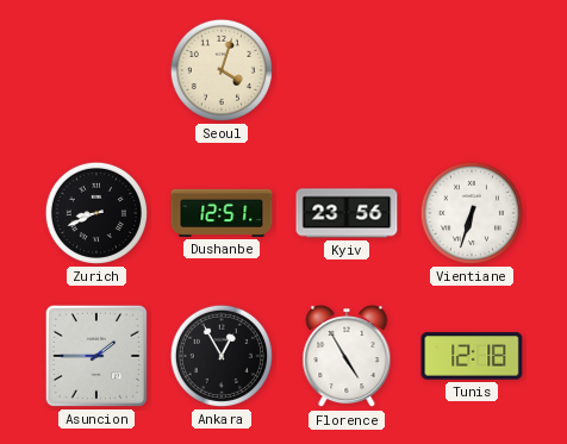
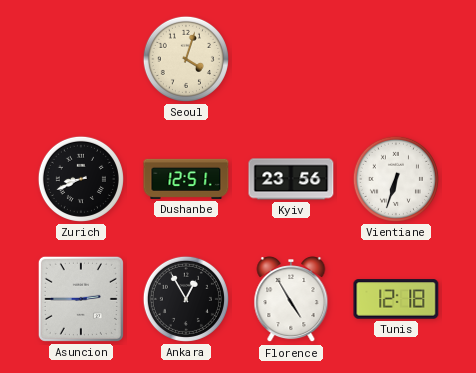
Asuncion: 1:45 -> 2:45
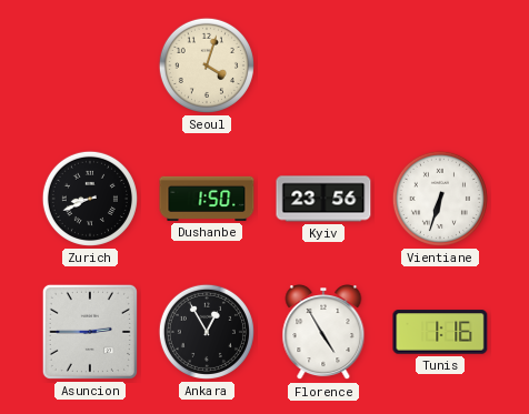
Dushanbe: 12:51 -> 1:50
Tunis: 12:18 -> 1:16
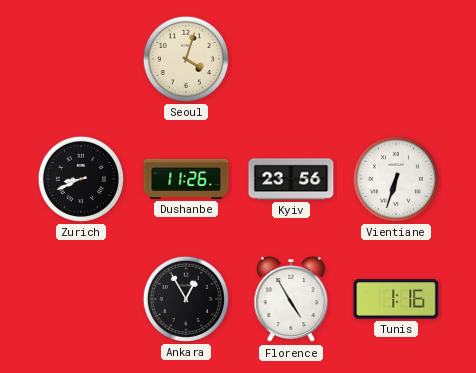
Dushanbe: 1:50 -> 11:26
Asuncion: 2:45 -> none
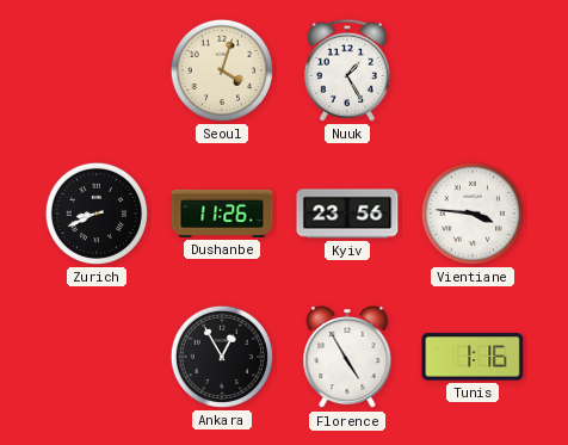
Nuuk: none -> 1:25
Vientiane: 6:33 -> 3:46
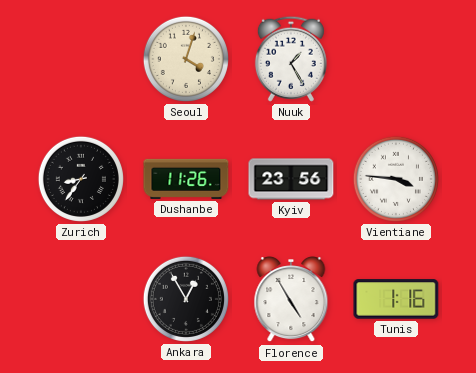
Zurich: 8:41 -> 8:36
